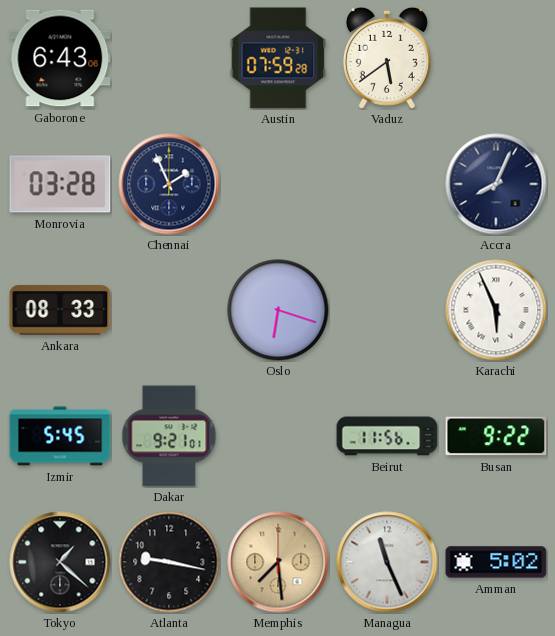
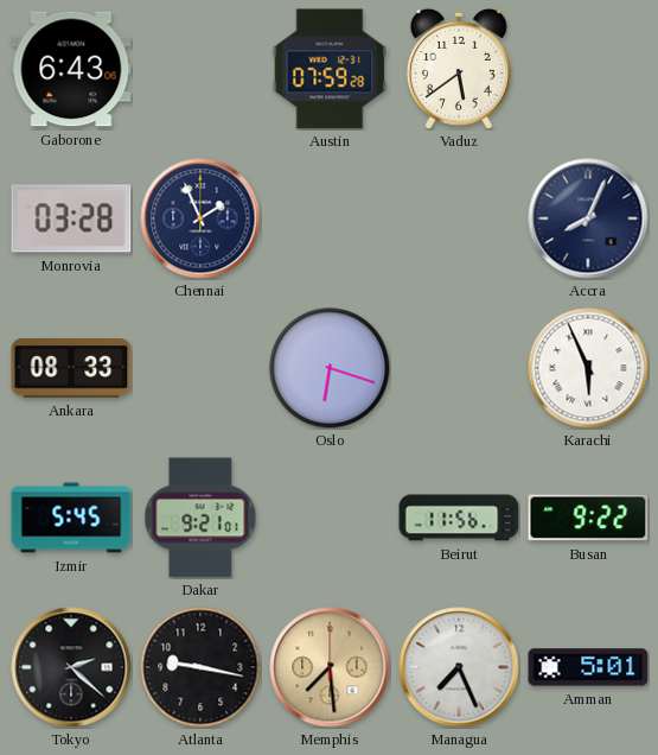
Tokyo: 1:22 -> 2:22
Managua: 11:26 -> 7:26
Amman: 5:02 -> 5:01
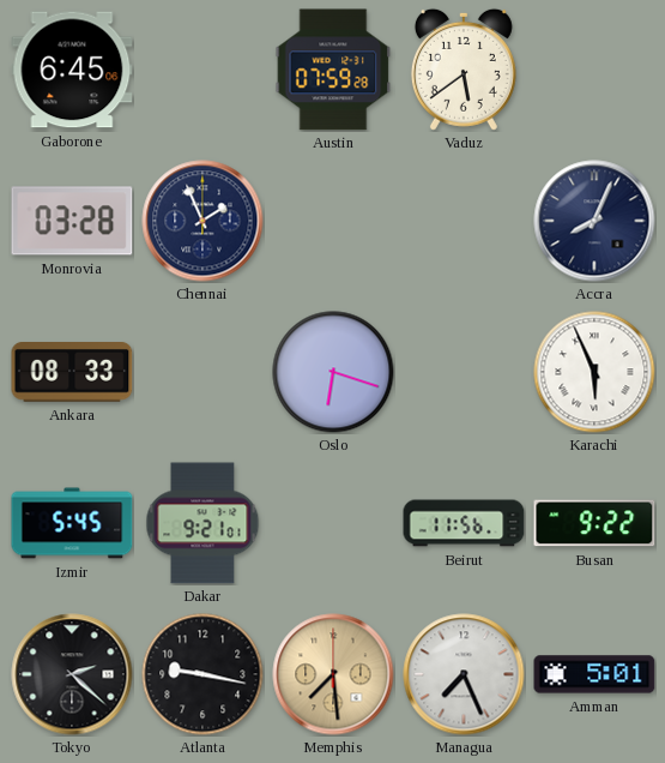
Gaborone: 6:43 -> 6:45
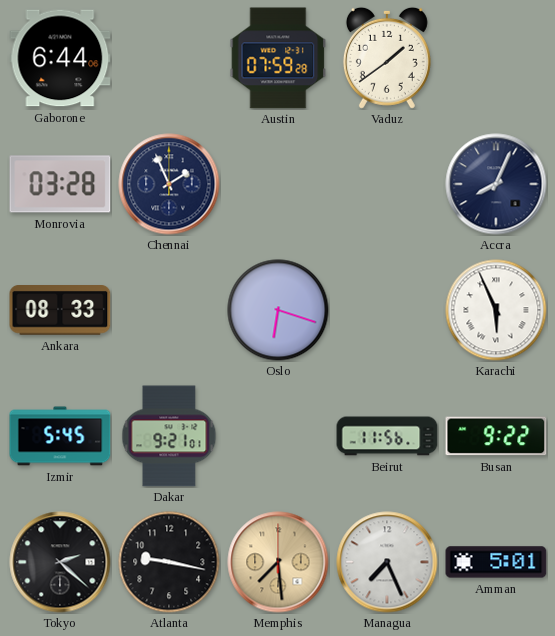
Gaborone: 6:45 -> 6:44
Vaduz: 5:39 -> 1:39
